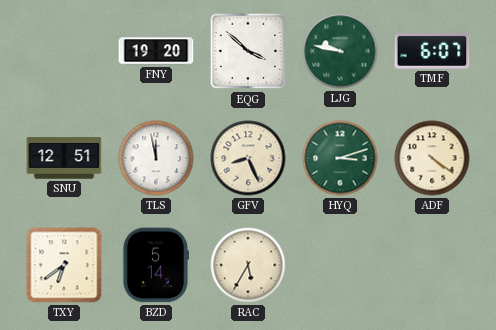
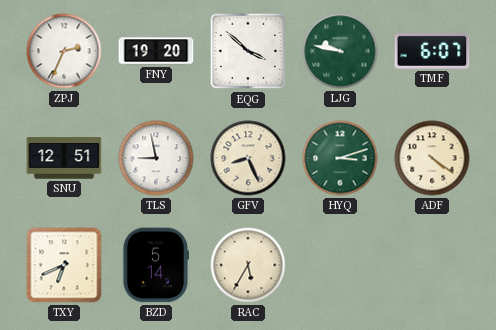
ZPJ: none -> 2:34
TLS: 11:58 -> 8:58
TXY: 6:39 -> 6:41
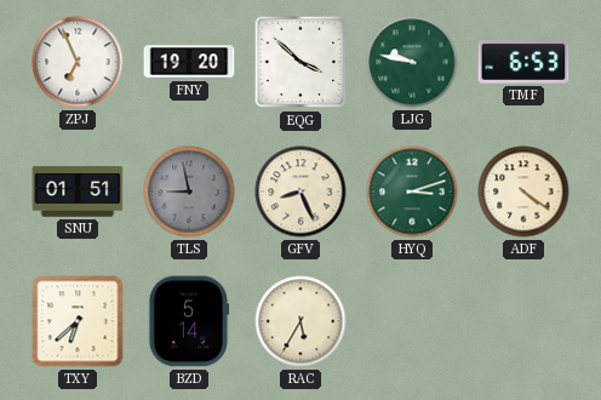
ZPJ: 2:34 -> 6:56
TMF: 6:07 -> 6:53
SNU: 12:51 -> 01:51
TLS dial: white -> grey
TXY: 6:41 -> 6:38
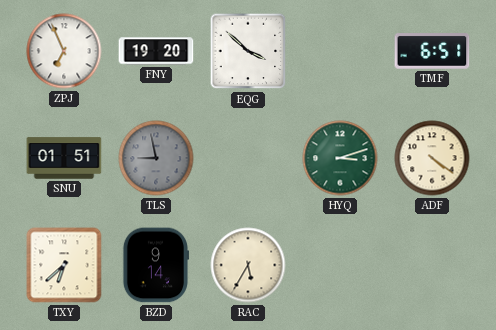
LJG: 9:47 -> none
TMF: 6:53 -> 6:51
GFV: 8:26 -> none
BZD: 5:14 -> 9:14
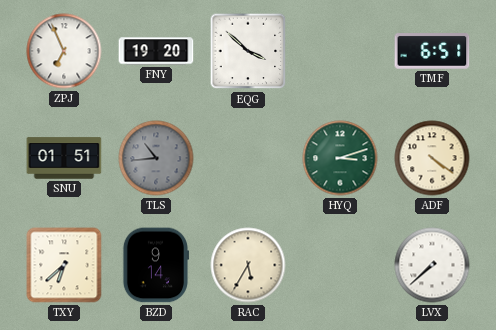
TLS: 8:58 -> 10:44
LVX: none -> 7:38
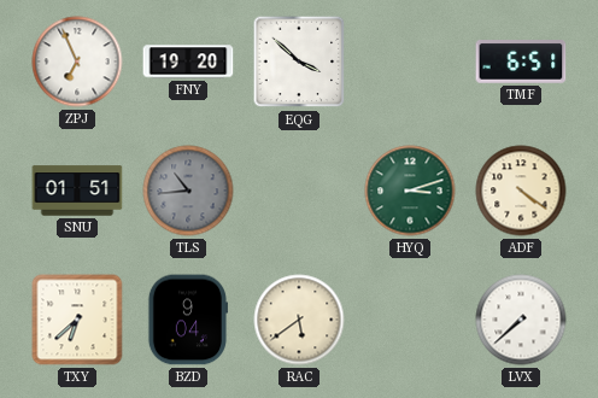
BZD: 9:14 -> 9:04
RAC: 5:35 -> 5:39
